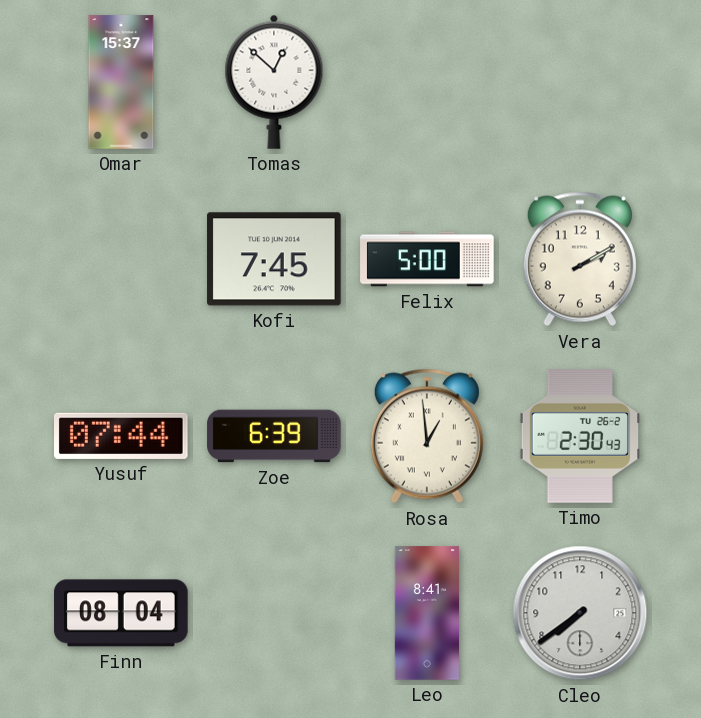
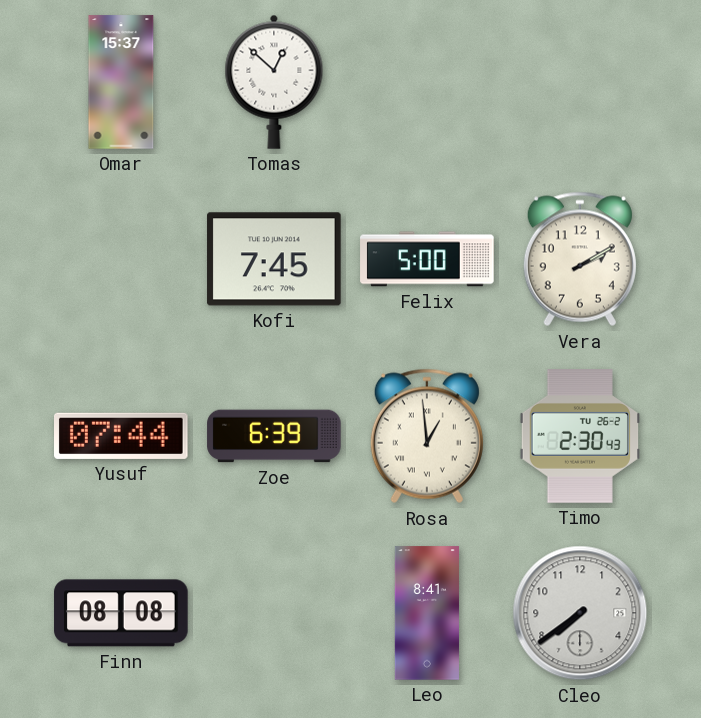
Finn: 08:04 -> 08:08
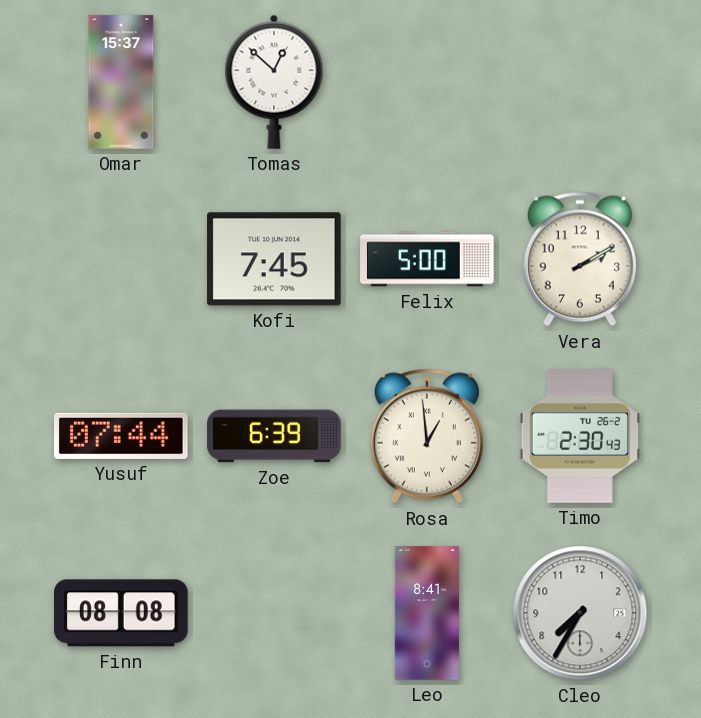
Cleo: 7:39 -> 7:35
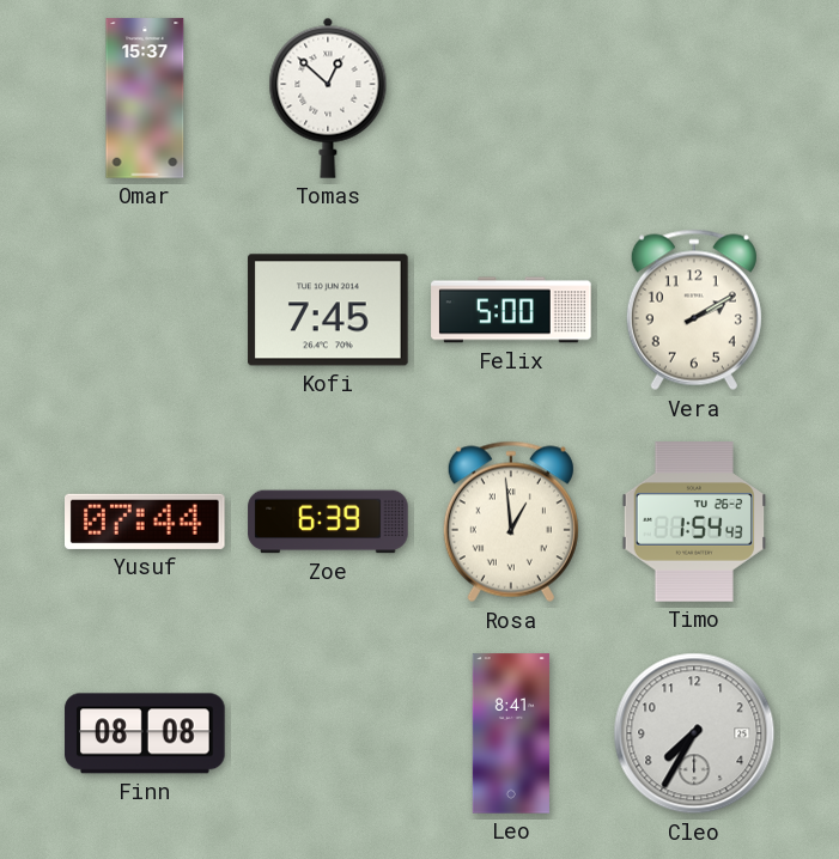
Timo: 2:30 -> 1:54
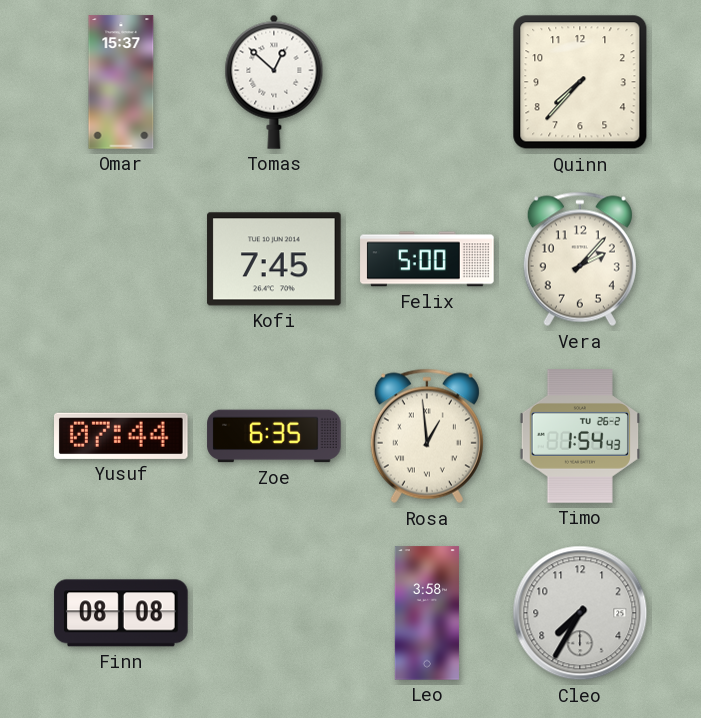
Quinn: none -> 7:37
Vera: 2:10 -> 2:07
Zoe: 6:39 -> 6:35
Leo: 8:41 -> 3:58
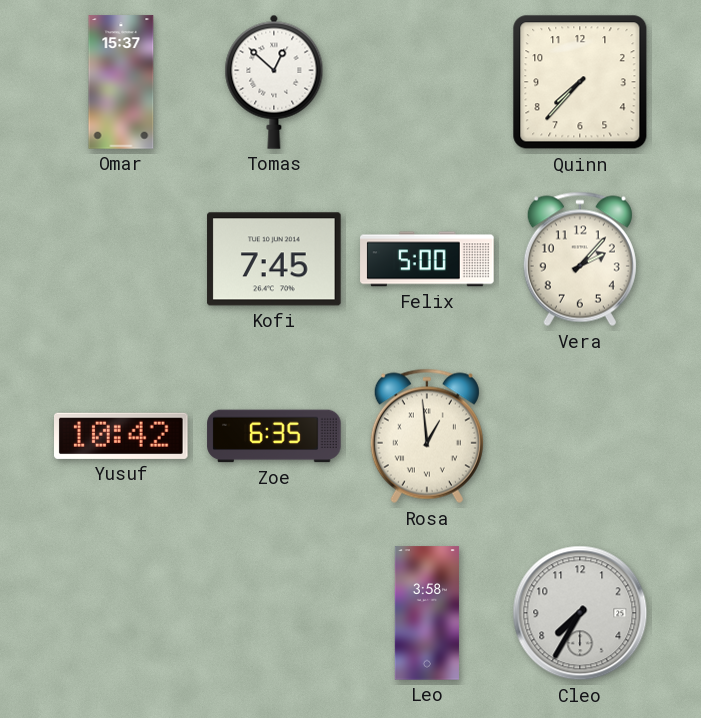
Yusuf: 07:44 -> 10:42
Timo: 1:54 -> none
Finn: 08:08 -> none
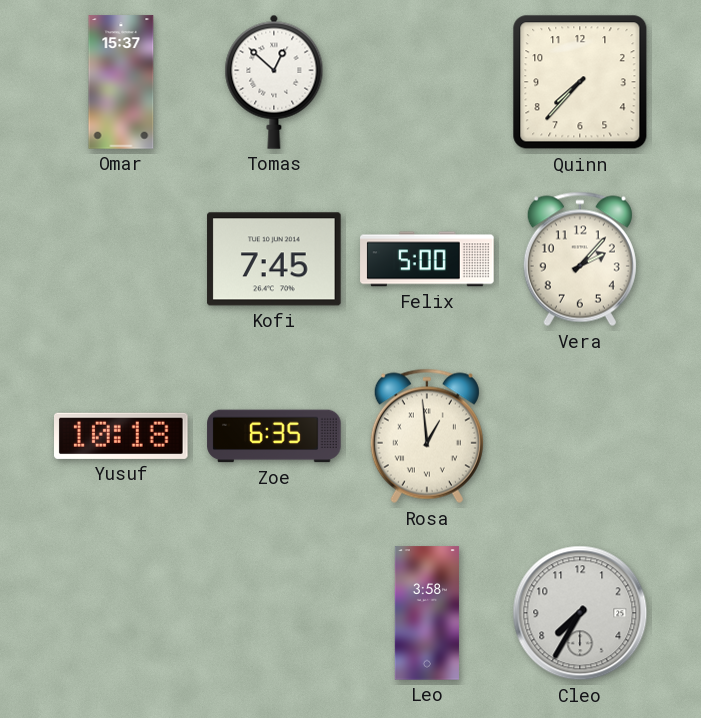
Yusuf: 10:42 -> 10:18
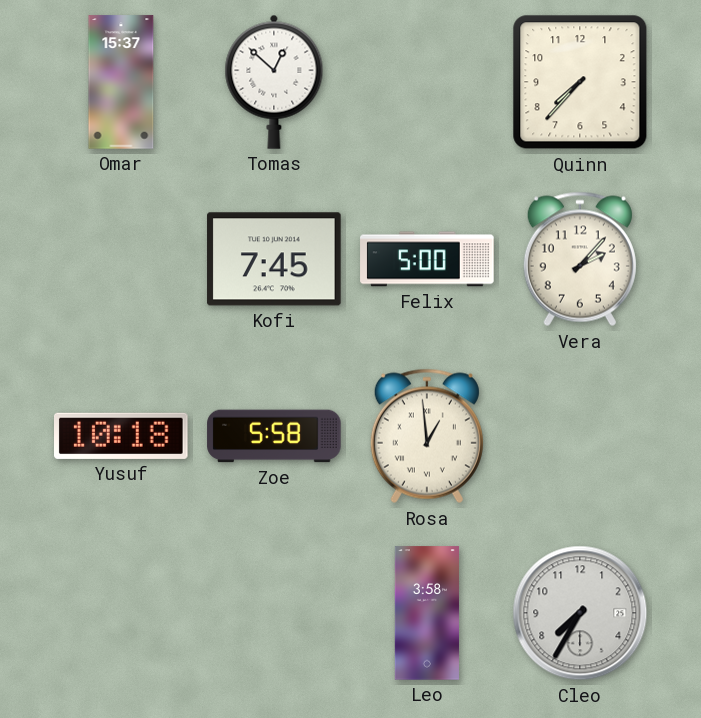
Zoe: 6:35 -> 5:58
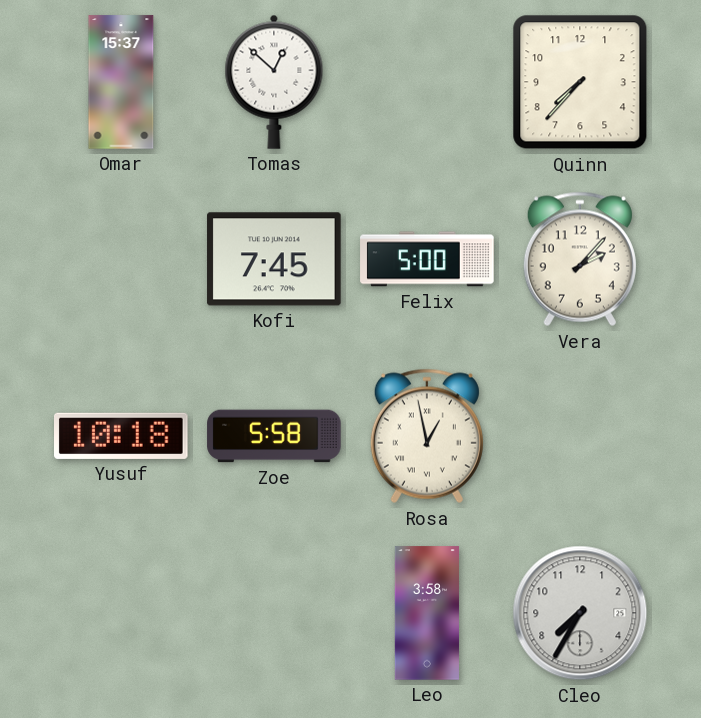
Rosa: 12:59 -> 12:58
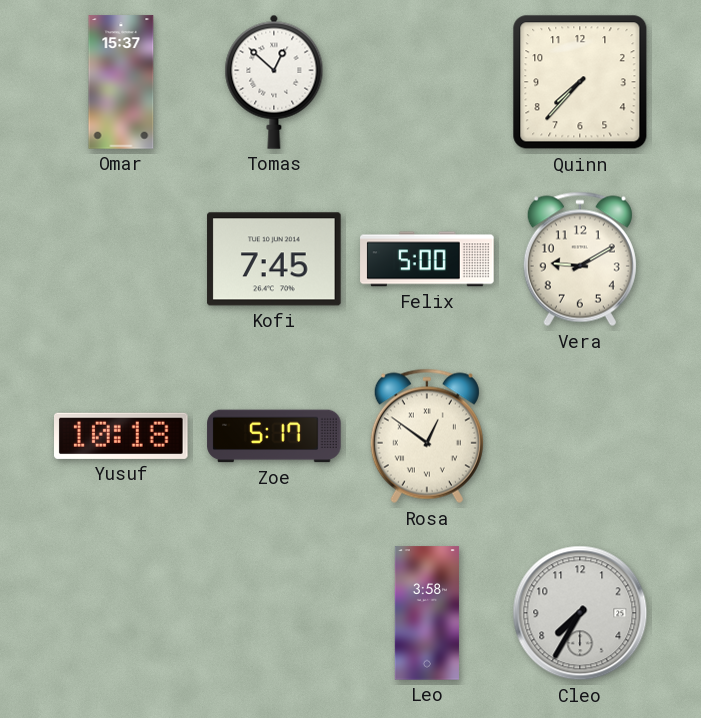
Vera: 2:07 -> 9:10
Zoe: 5:58 -> 5:17
Rosa: 12:58 -> 12:51
